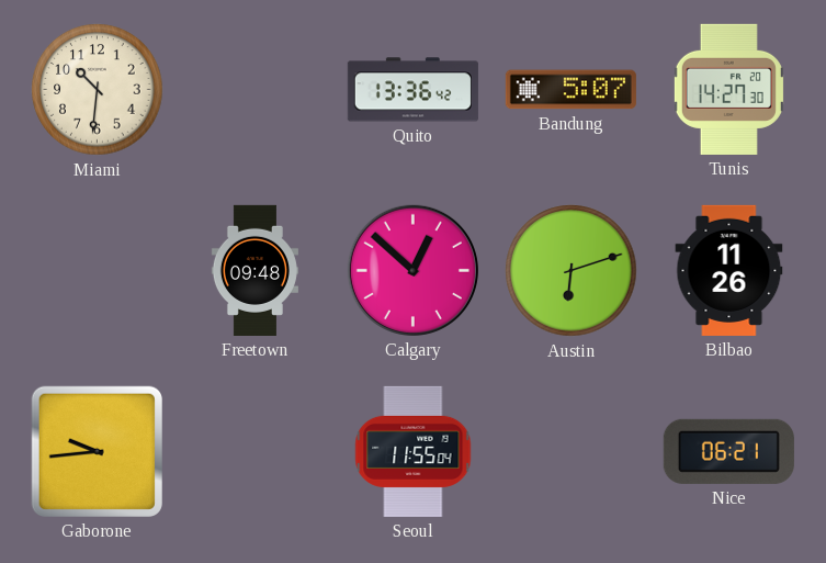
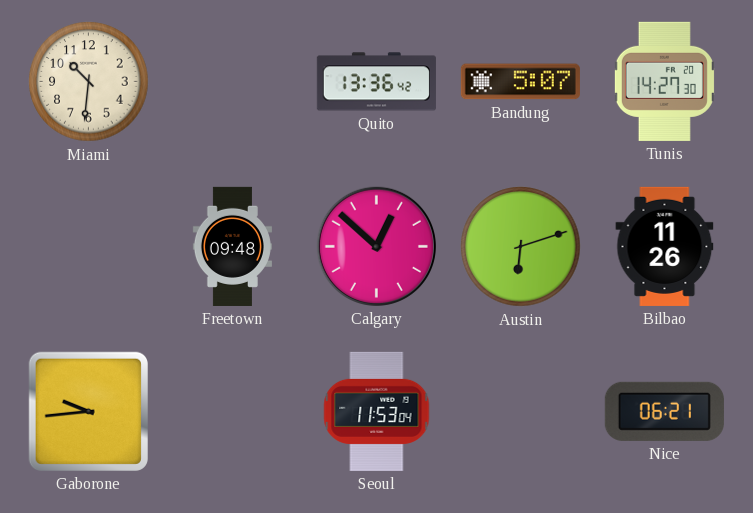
Seoul: 11:55 -> 11:53
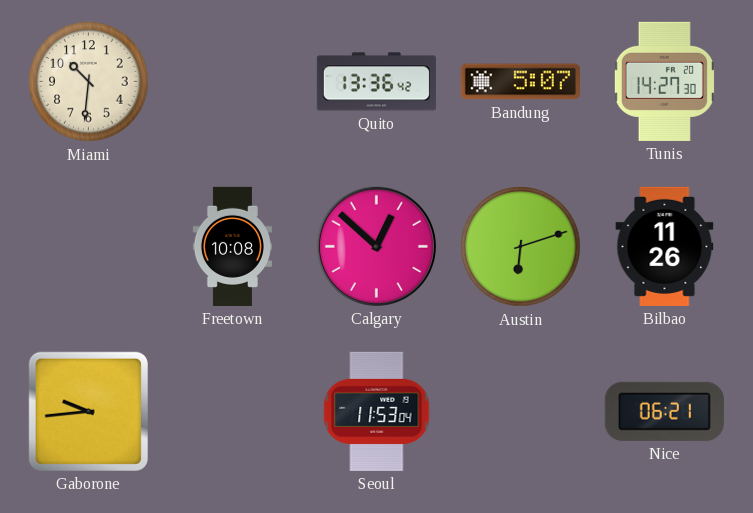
Freetown: 09:48 -> 10:08
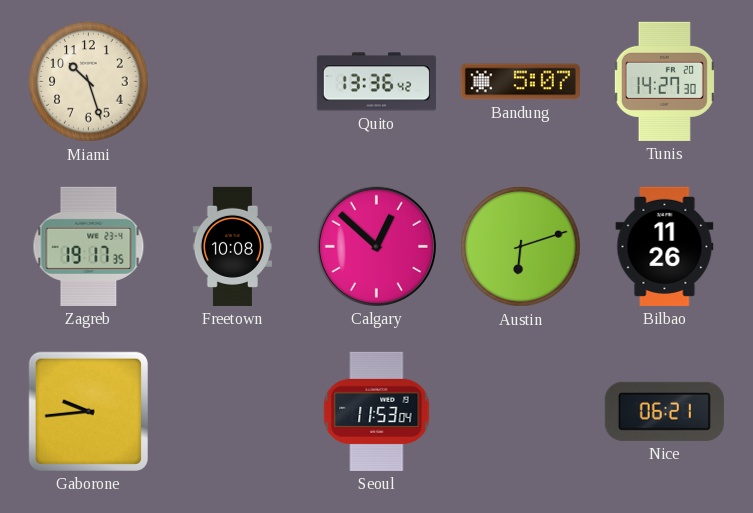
Miami: 10:31 -> 10:27
Zagreb: none -> 19:17
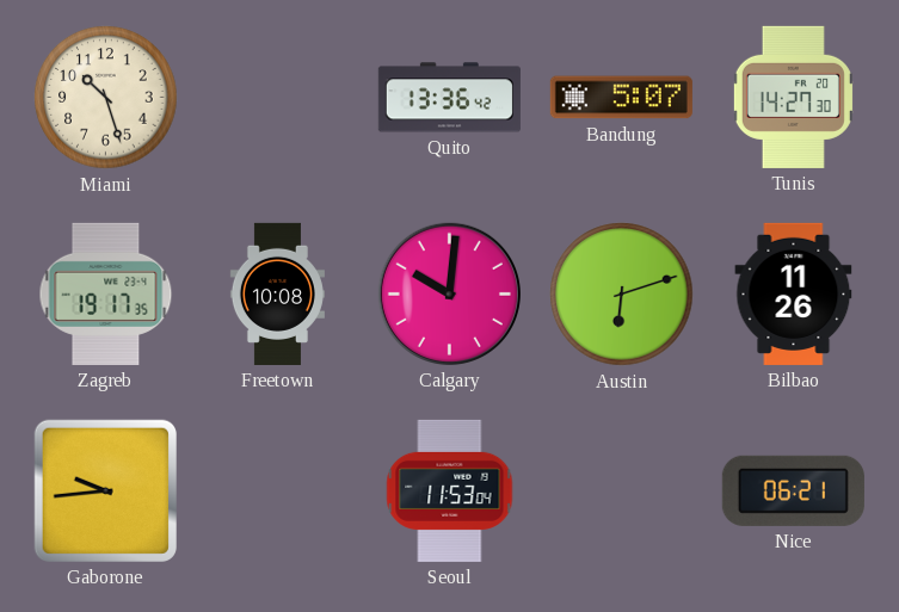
Calgary: 12:52 -> 10:01
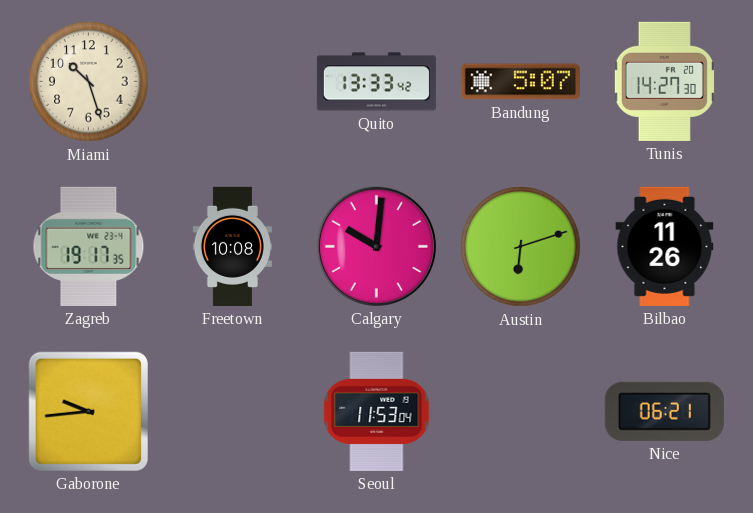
Quito: 13:36 -> 13:33
